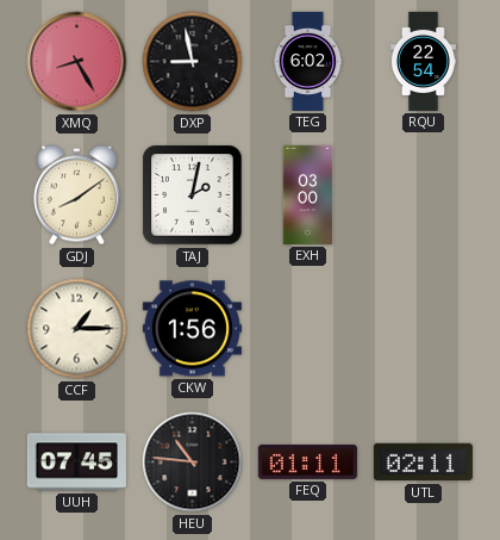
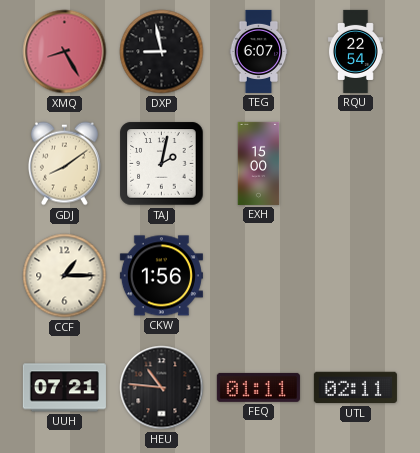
TEG: 6:02 -> 6:07
EXH: 03:00 -> 15:00
UUH: 07:45 -> 07:21
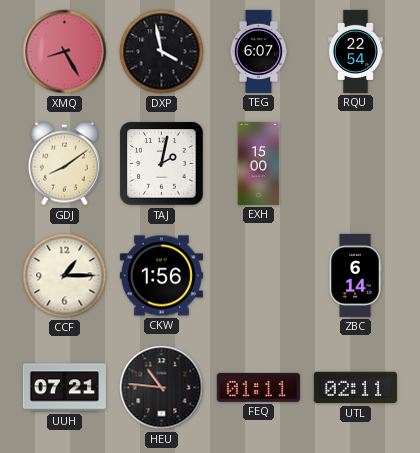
DXP: 8:58 -> 3:58
ZBC: none -> 6:14
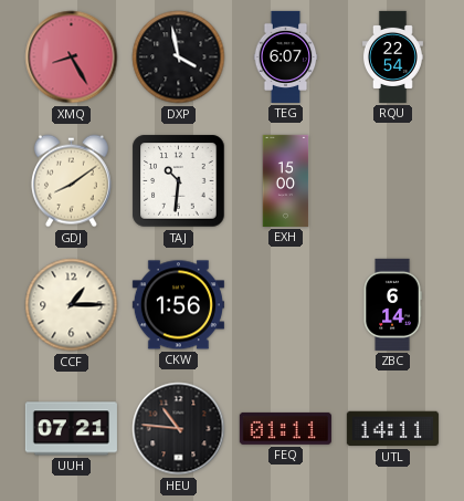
TAJ: 2:02 -> 10:31
UTL: 02:11 -> 14:11
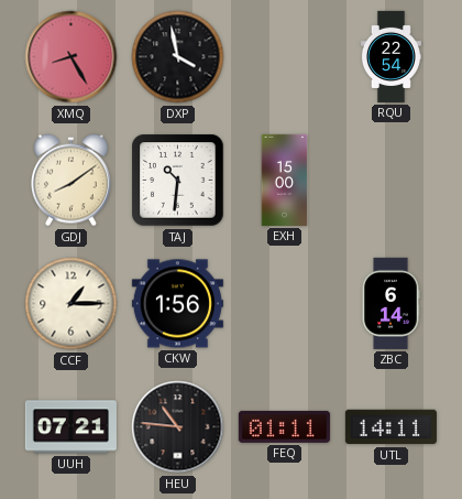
TEG: 6:07 -> none
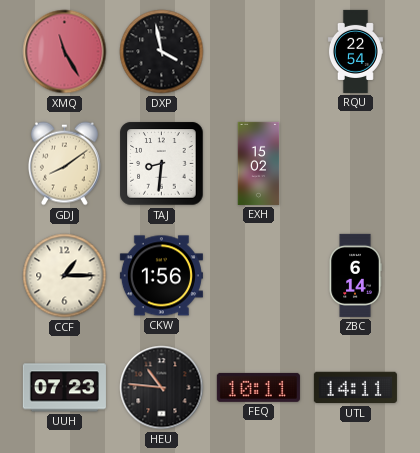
XMQ: 8:25 -> 11:25
TAJ: 10:31 -> 8:31
EXH: 15:00 -> 15:02
UUH: 07:21 -> 07:23
FEQ: 01:11 -> 10:11
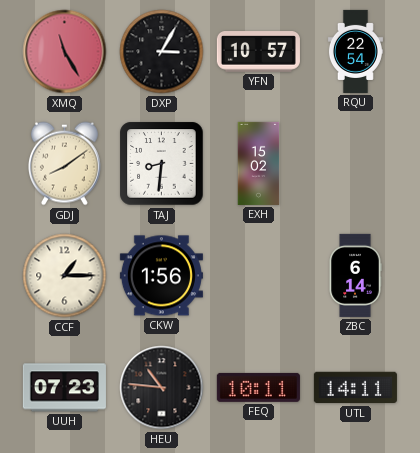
DXP: 3:58 -> 3:05
YFN: none -> 10:57
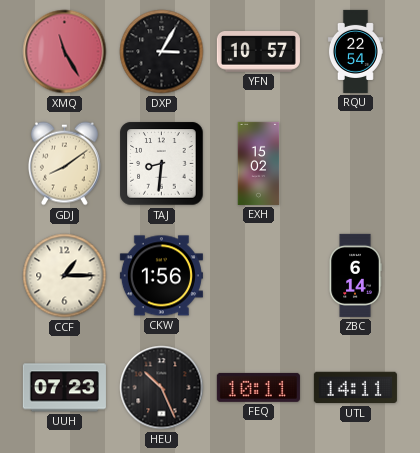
HEU: 10:46 -> 10:26
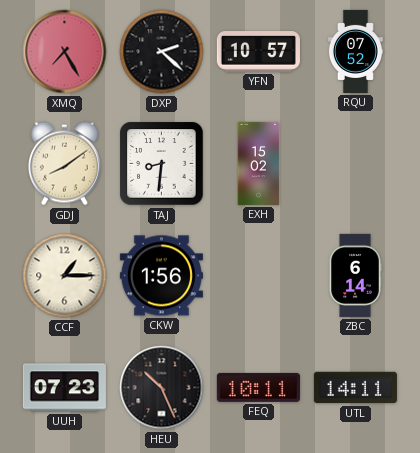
XMQ: 11:25 -> 7:25
DXP: 3:05 -> 2:22
RQU: 22:54 -> 07:52
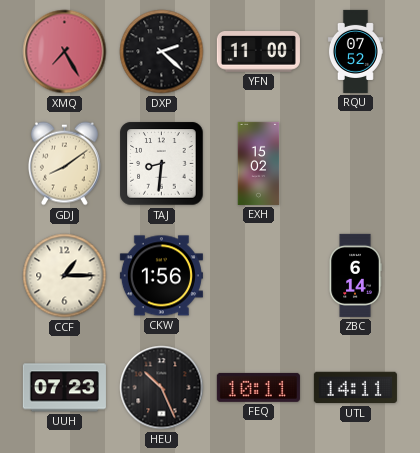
YFN: 10:57 -> 11:00
